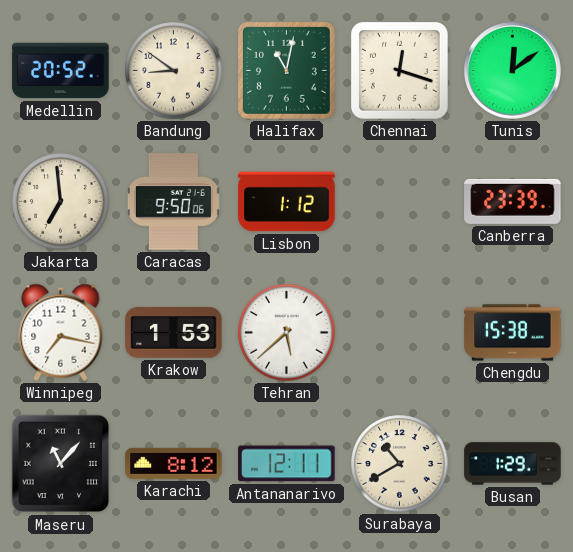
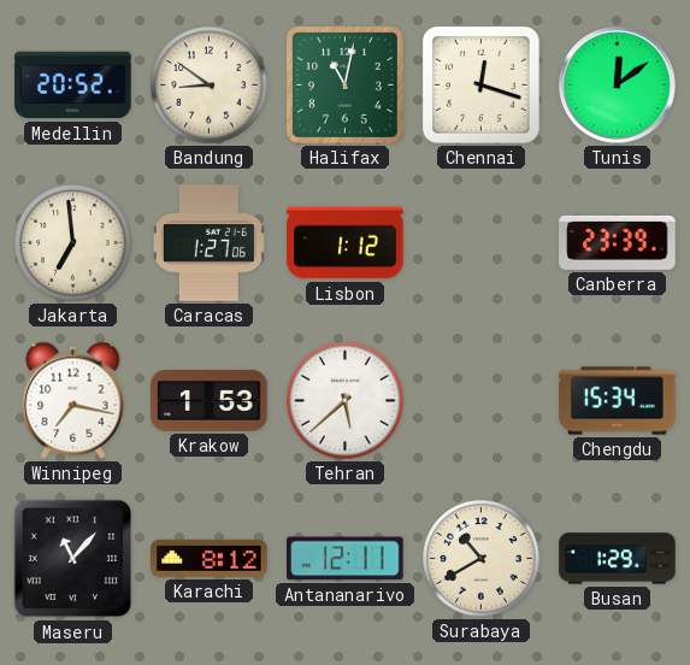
Caracas: 9:50 -> 1:27
Chengdu: 15:38 -> 15:34
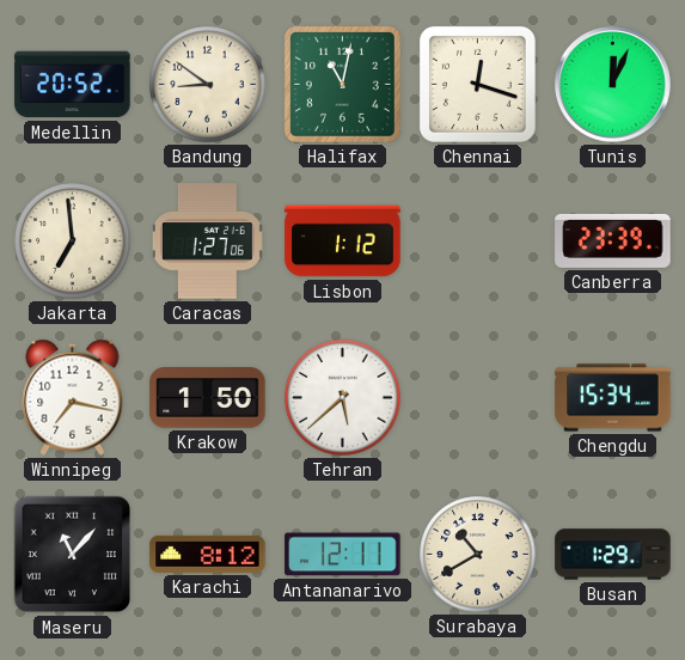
Tunis: 12:09 -> 12:04
Krakow: 1:53 -> 1:50
